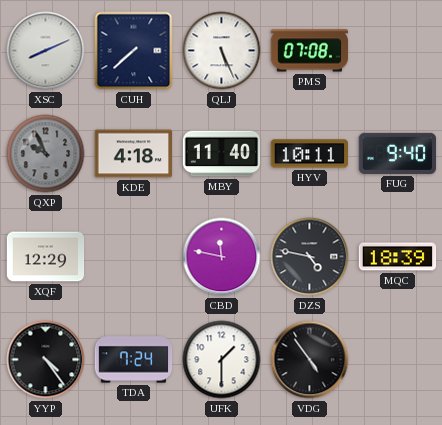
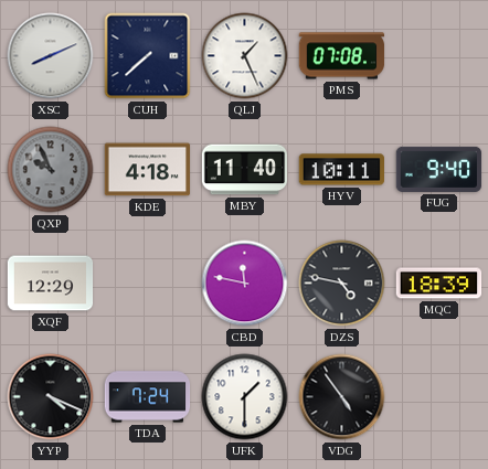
QLJ: 5:26 -> 1:26
YYP: 4:24 -> 4:19
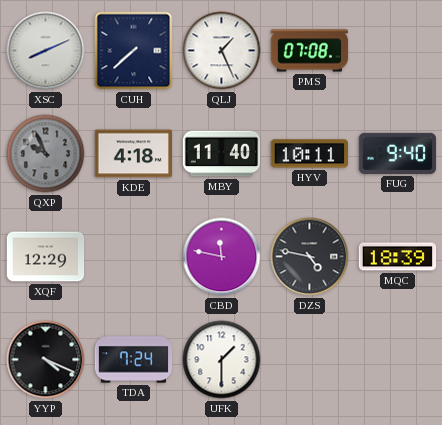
VDG: 4:54 -> none
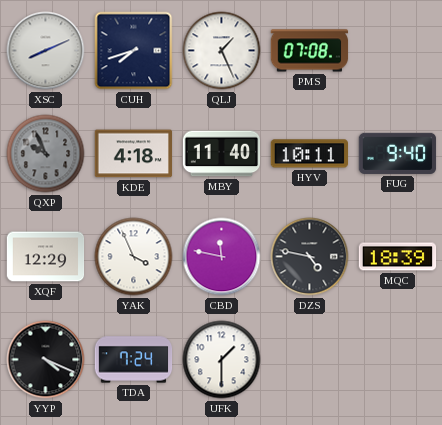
CUH: 7:38 -> 7:42
YAK: none -> 3:56
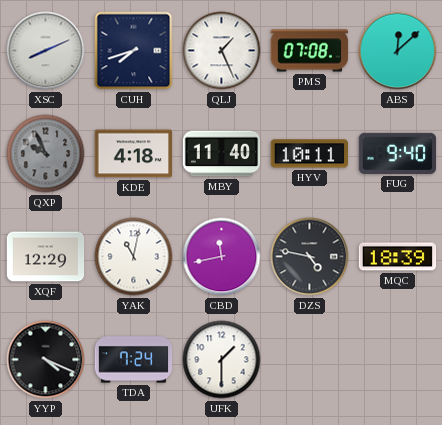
ABS: none -> 12:08
YAK: 3:56 -> 11:02
CBD: 11:47 -> 11:43
